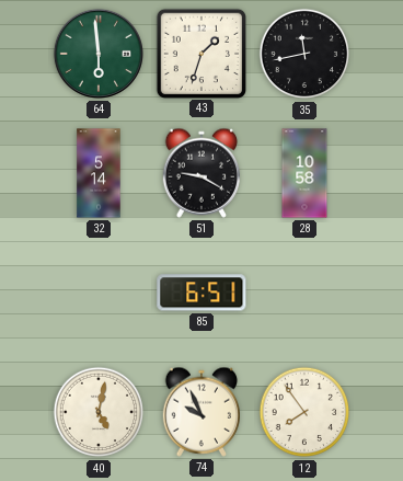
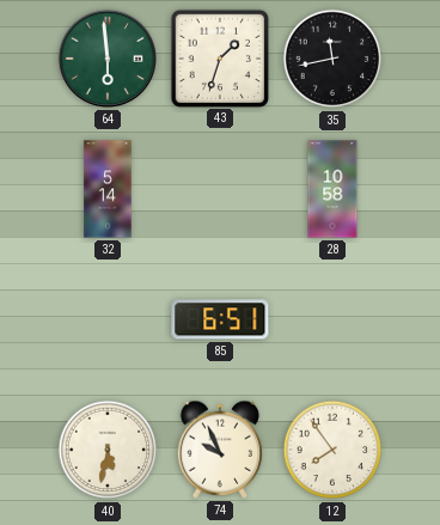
51: 9:20 -> none
40: 5:02 -> 5:32
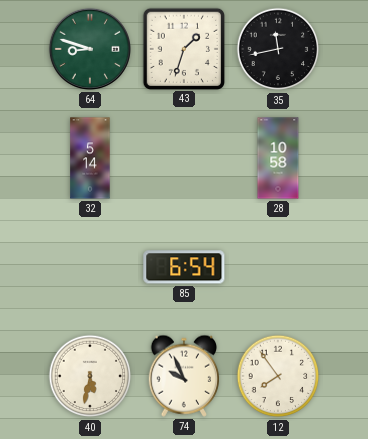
64: 5:59 -> 8:48
85: 6:51 -> 6:54
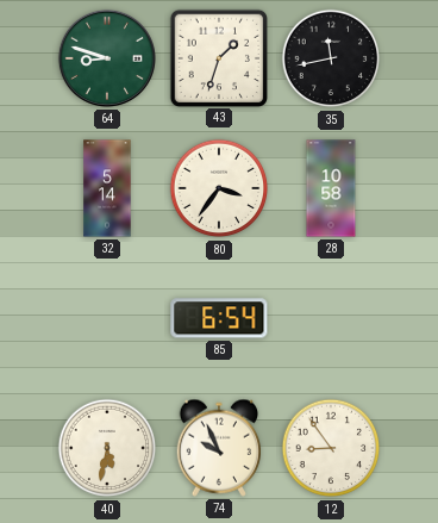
80: none -> 3:36
12: 7:54 -> 8:54
